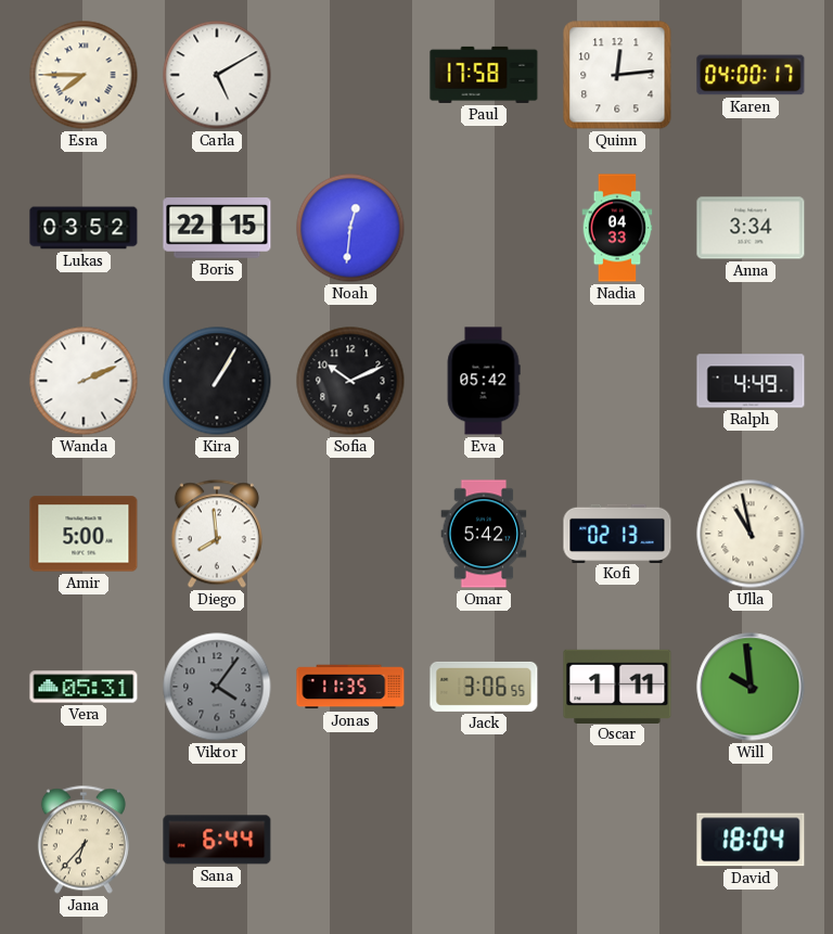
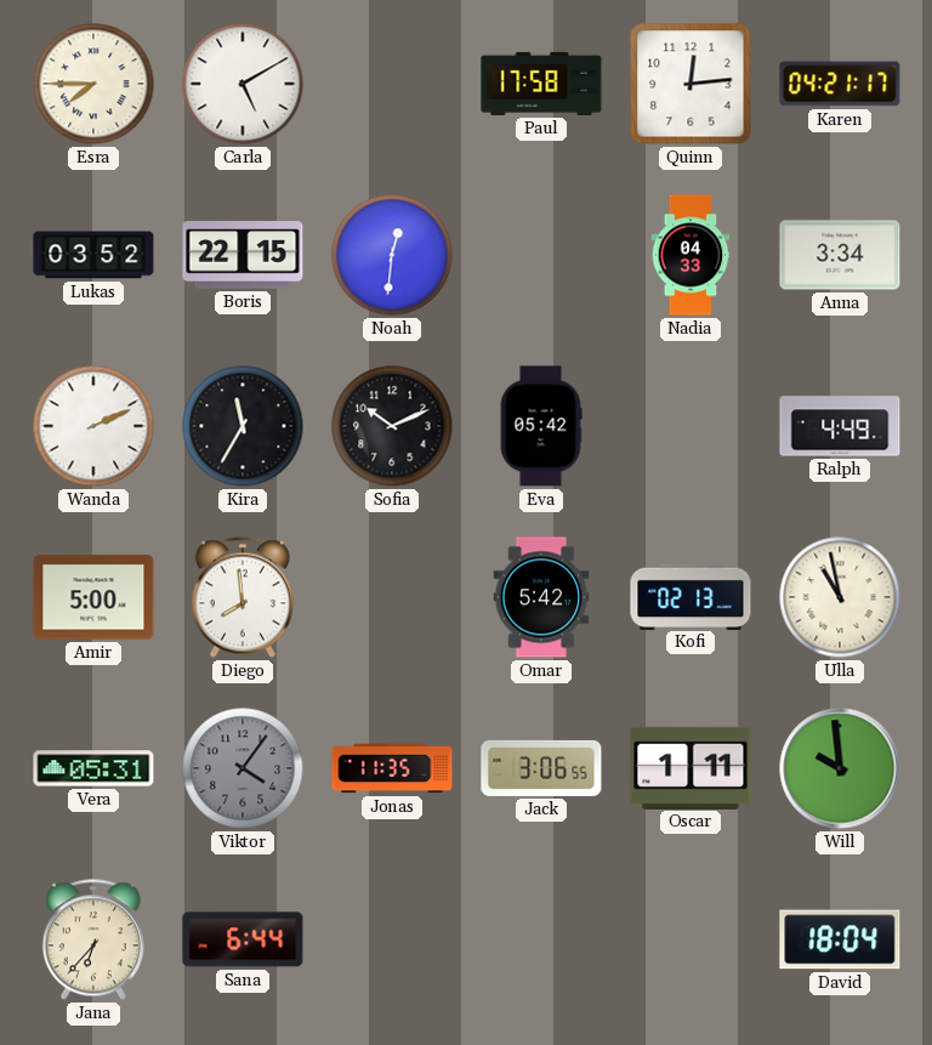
Karen: 04:00 -> 04:21
Kira: 1:05 -> 11:35
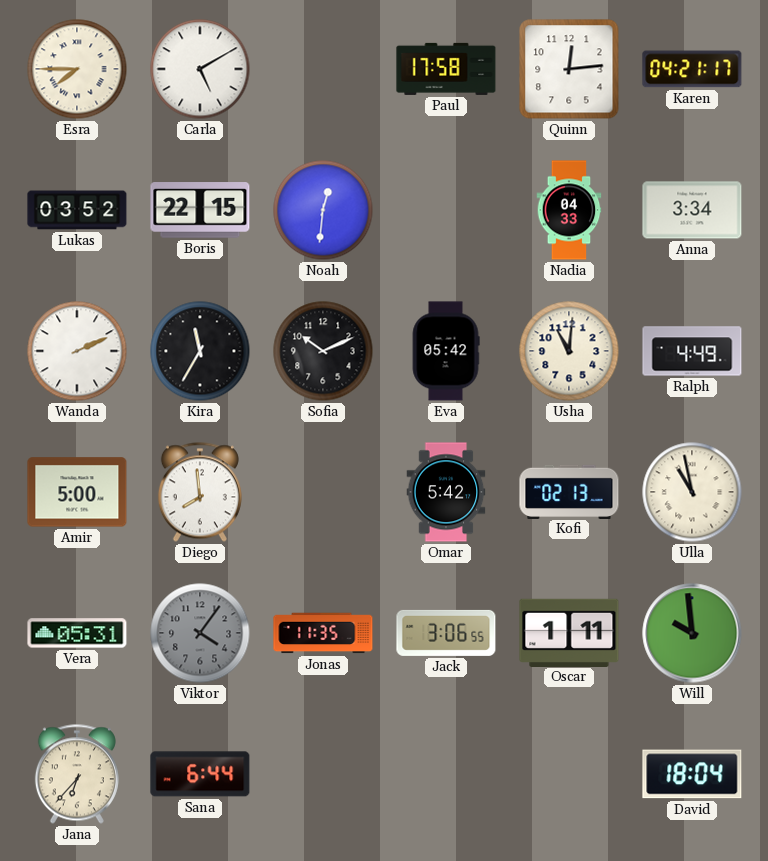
Usha: none -> 11:01
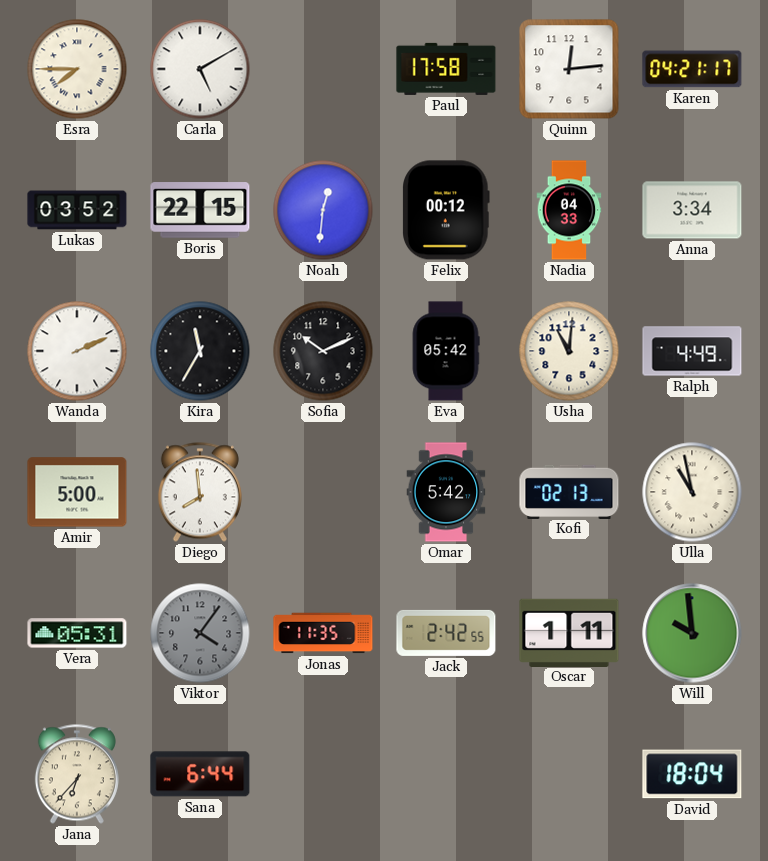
Felix: none -> 00:12
Jack: 3:06 -> 2:42
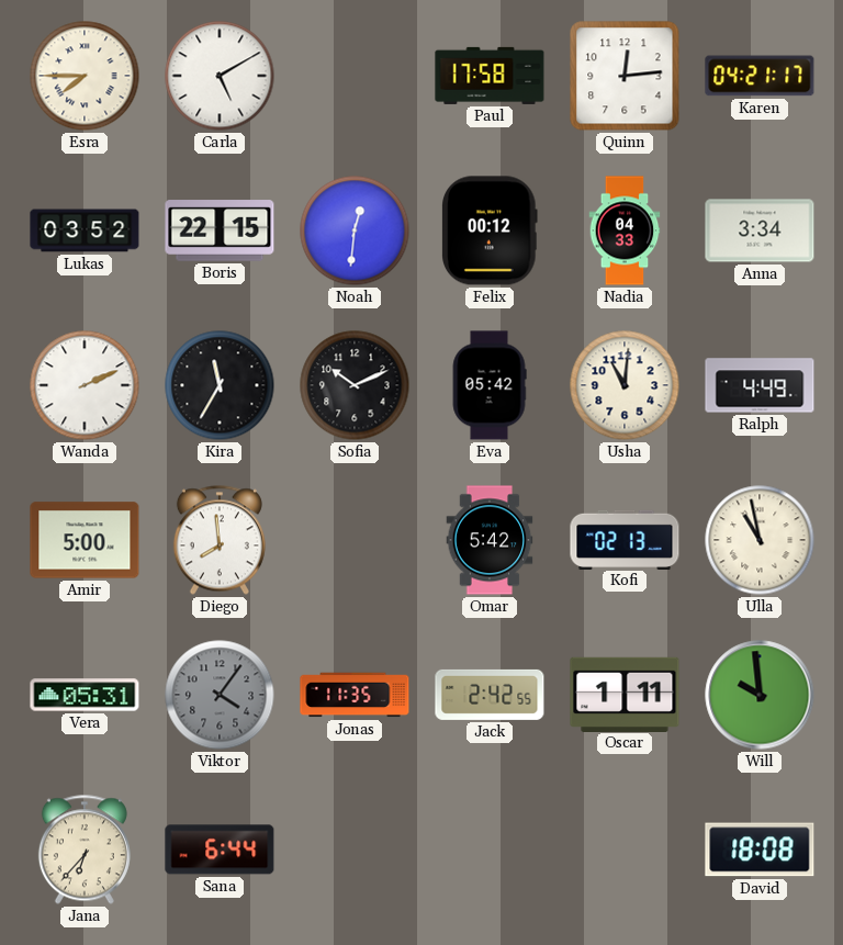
David: 18:04 -> 18:08
